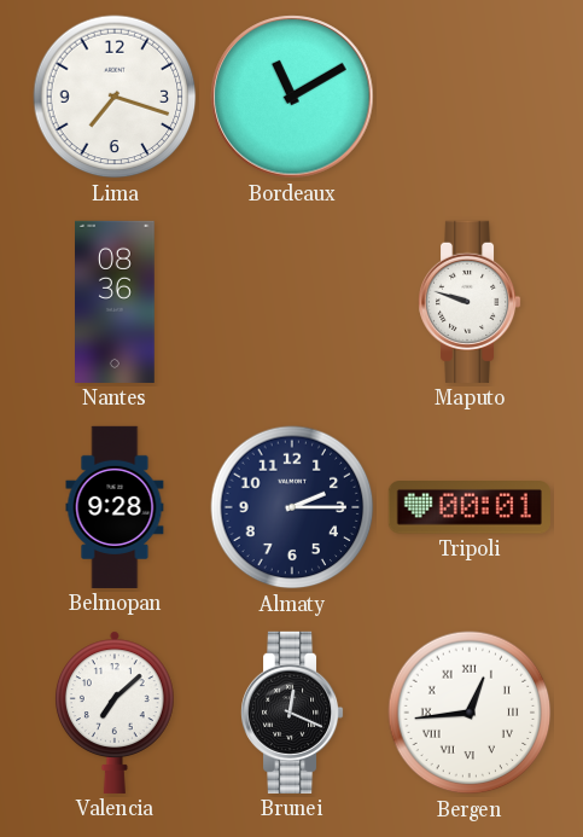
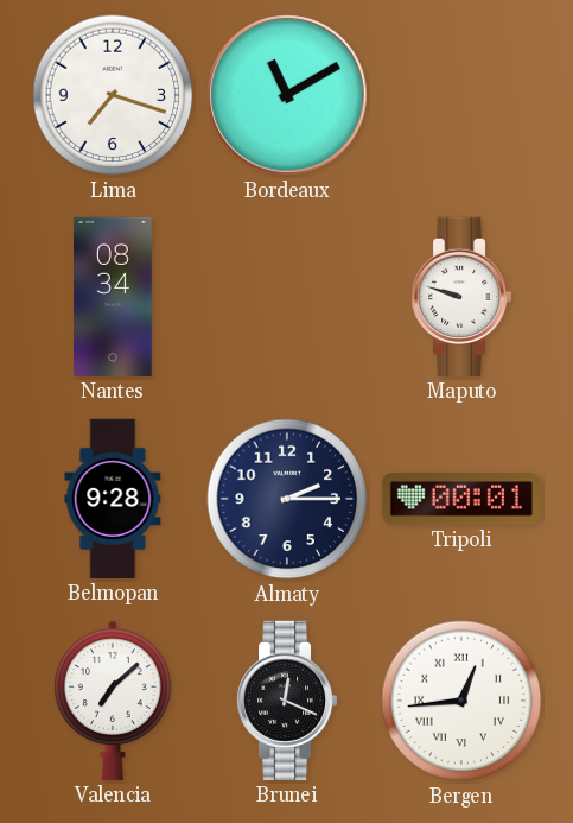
Nantes: 08:36 -> 08:34
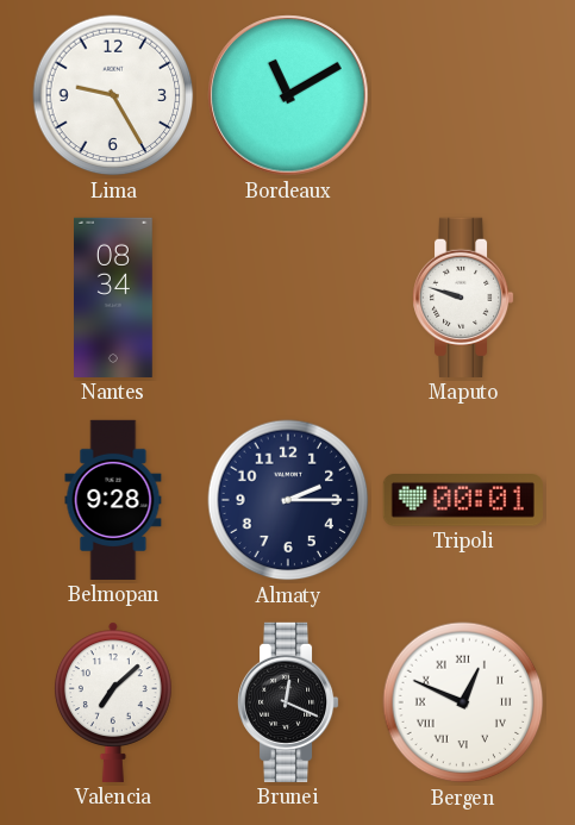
Lima: 7:18 -> 9:25
Bergen: 12:44 -> 12:49
